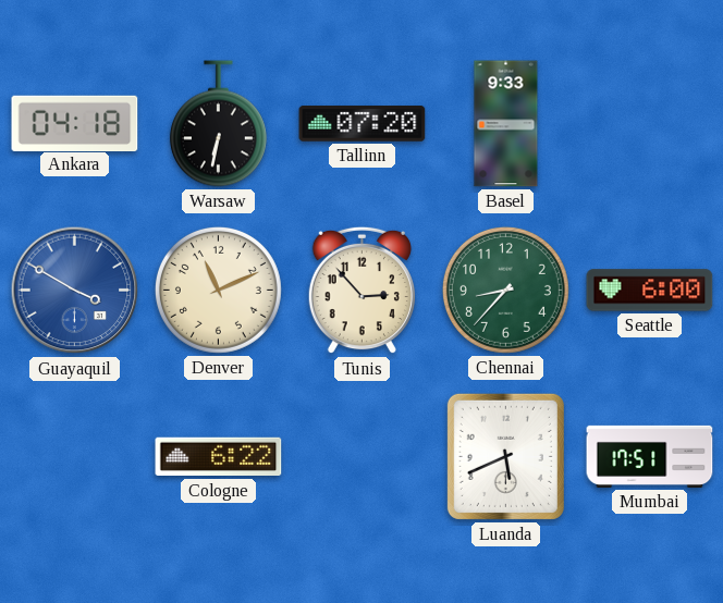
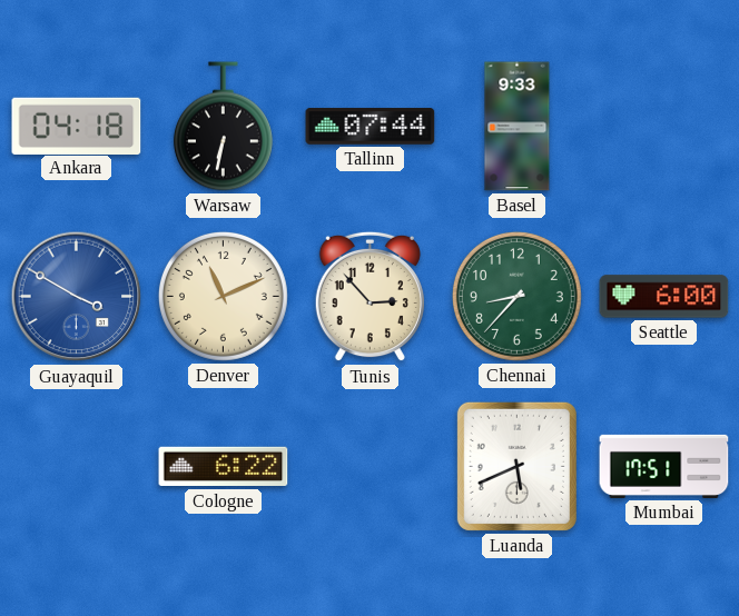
Tallinn: 07:20 -> 07:44
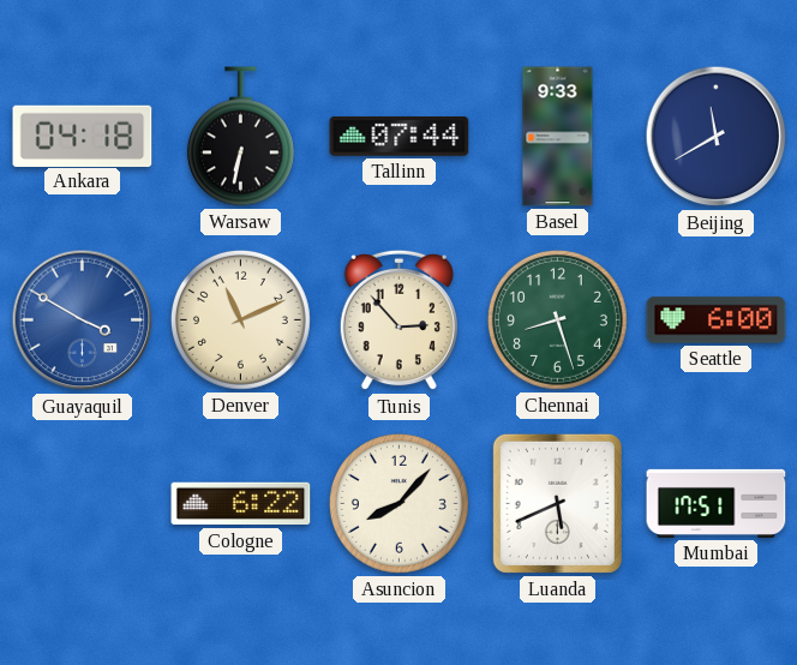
Beijing: none -> 11:40
Chennai: 8:37 -> 8:27
Asuncion: none -> 8:07
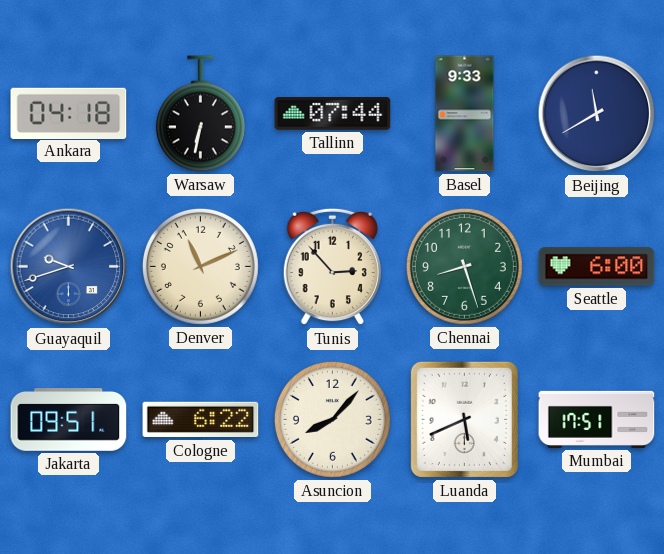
Guayaquil: 3:50 -> 9:42
Jakarta: none -> 09:51
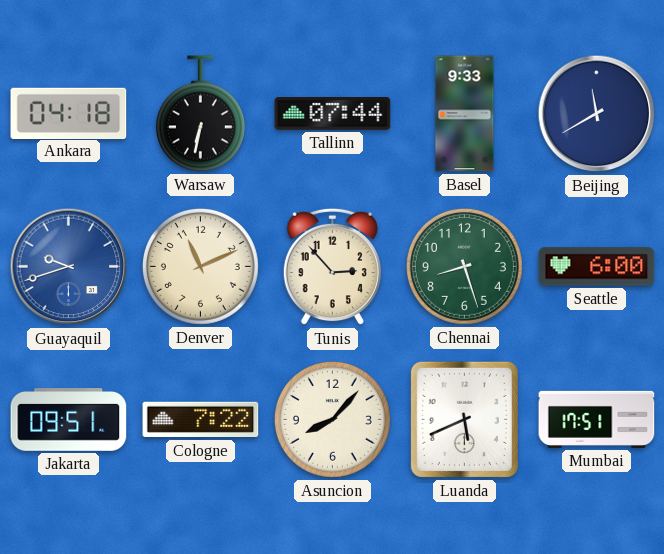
Cologne: 6:22 -> 7:22
